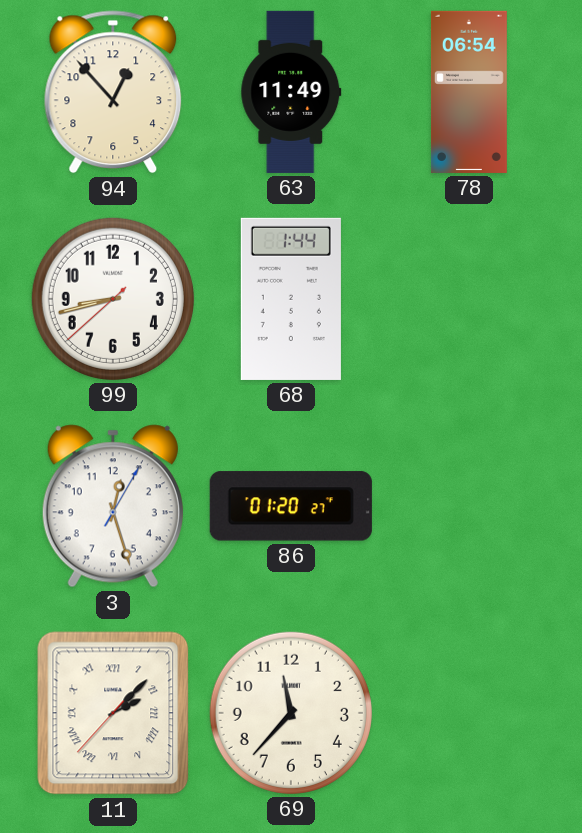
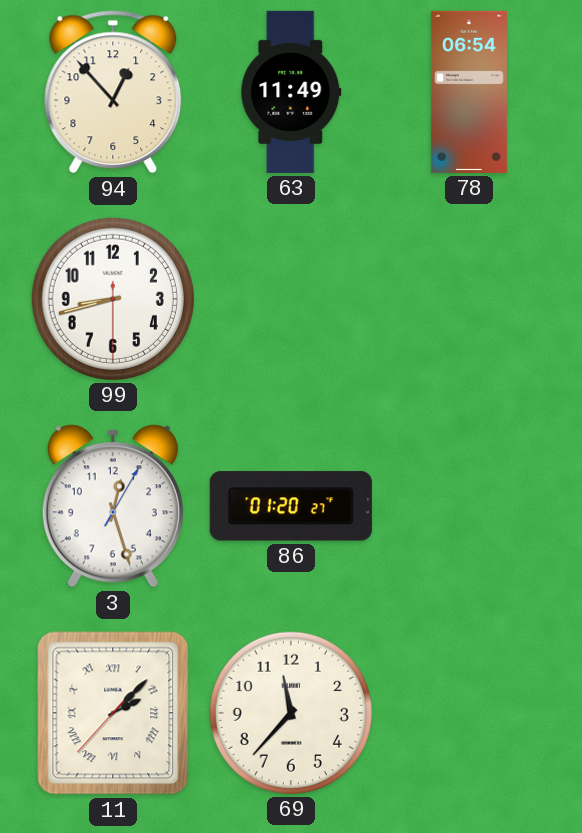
99: 8:42:38 -> 8:42:30
68: 1:44 -> none
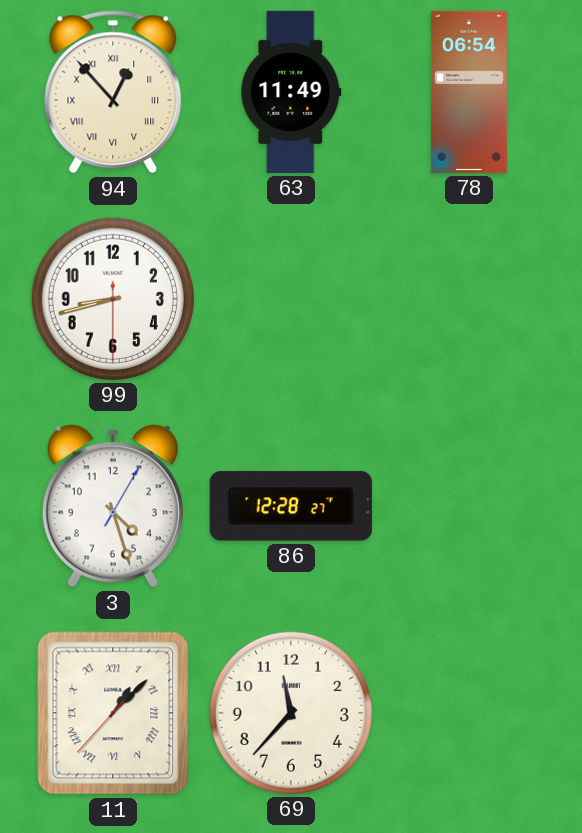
94 numerals: Arabic -> Roman
3: 12:27 -> 4:27
86: 01:20 -> 12:28
11: 2:07 -> 1:07
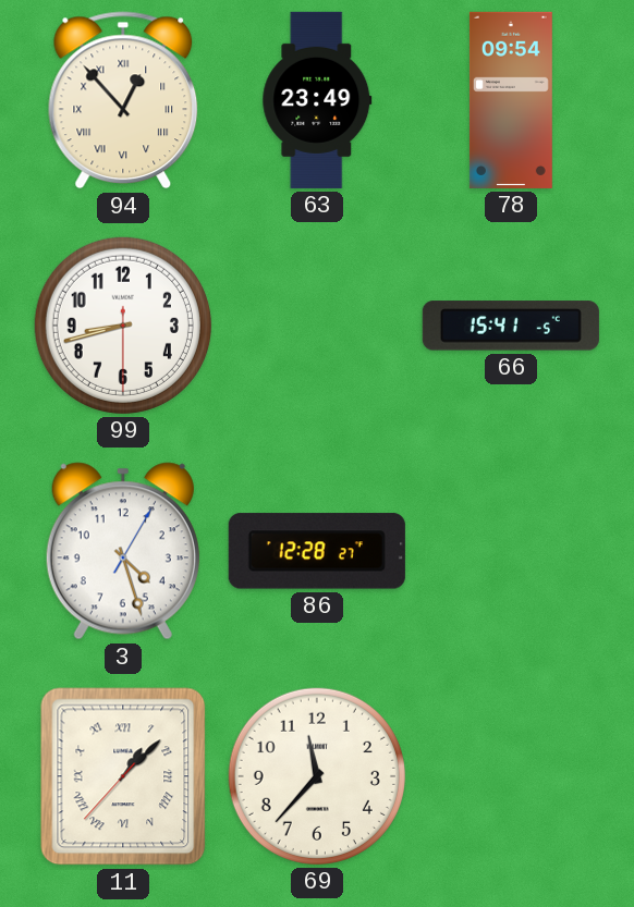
63: 11:49 -> 23:49
78: 06:54 -> 09:54
66: none -> 15:41
